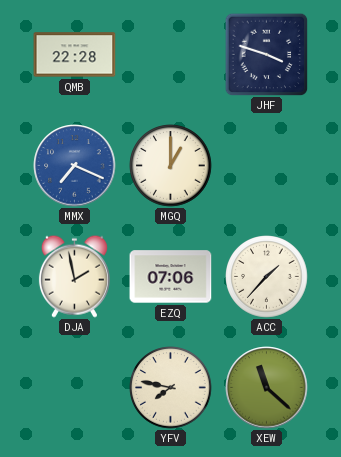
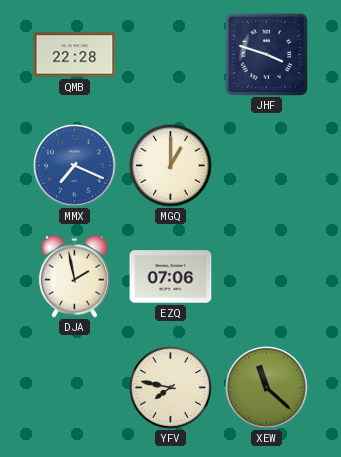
ACC: 1:37 -> none
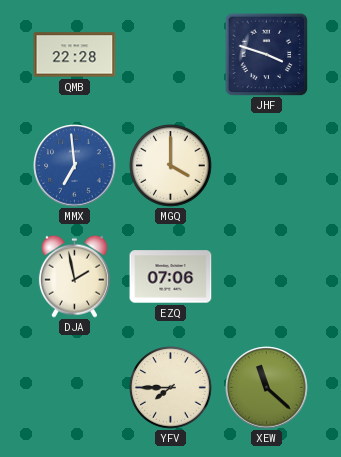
MMX: 7:19 -> 6:59
MGQ: 1:00 -> 4:00
YFV: 7:47 -> 7:45
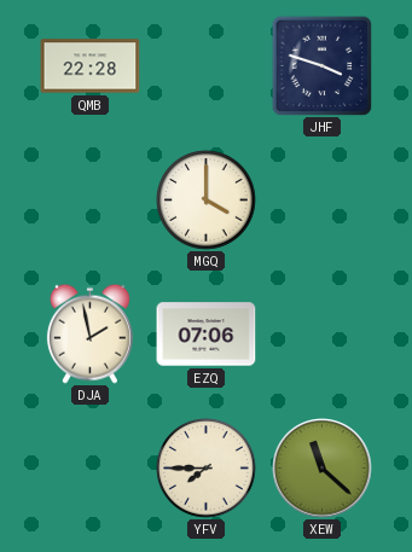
MMX: 6:59 -> none
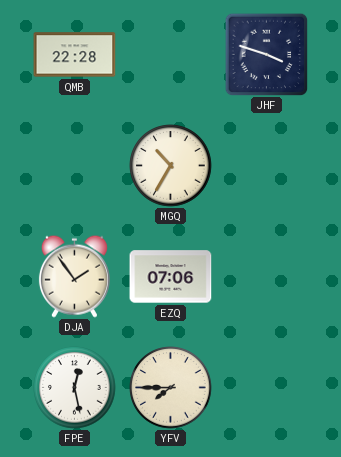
MGQ: 4:00 -> 10:35
DJA: 1:58 -> 1:54
FPE: none -> 12:28
XEW: 11:22 -> none
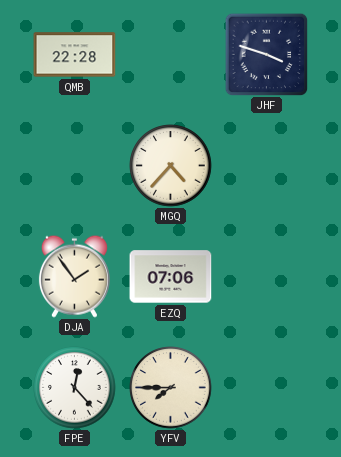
MGQ: 10:35 -> 4:37
FPE: 12:28 -> 12:23
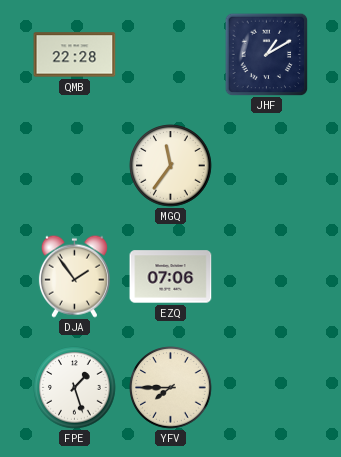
JHF: 3:48 -> 1:10
MGQ: 4:37 -> 11:36
FPE: 12:23 -> 1:27
